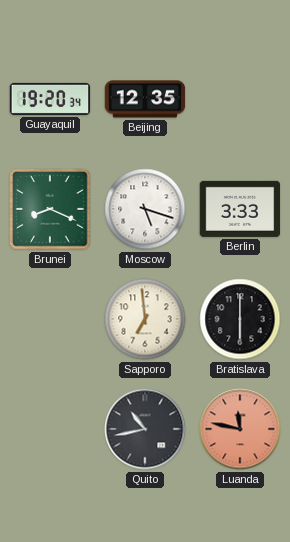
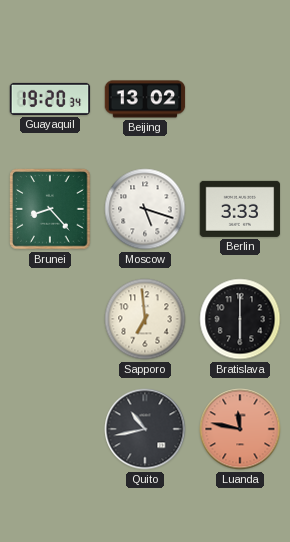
Beijing: 12:35 -> 13:02
Brunei: 8:19 -> 8:23
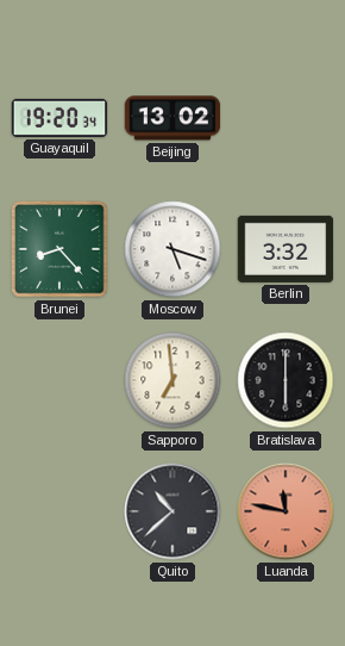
Berlin: 3:33 -> 3:32
Quito: 10:43 -> 10:38
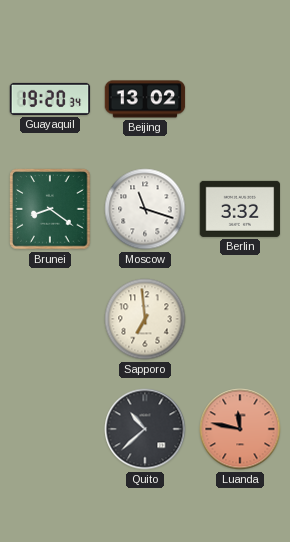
Brunei: 8:23 -> 8:21
Moscow: 5:18 -> 11:18
Bratislava: 6:00 -> none
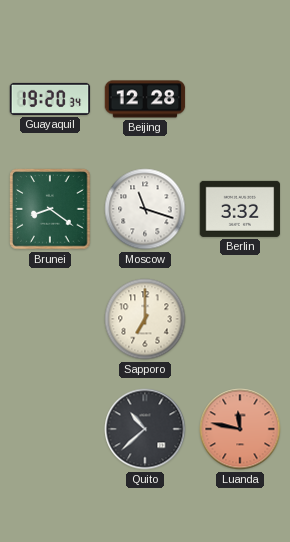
Beijing: 13:02 -> 12:28
Sapporo: 6:59 -> 7:00
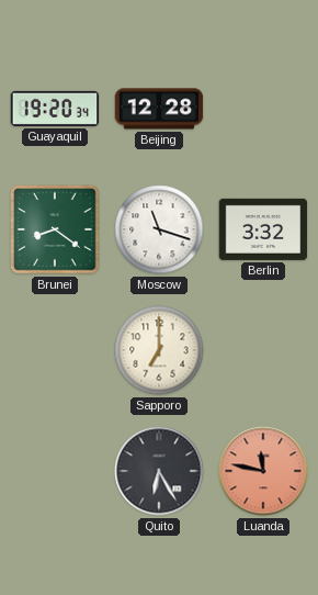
Quito: 10:38 -> 6:25
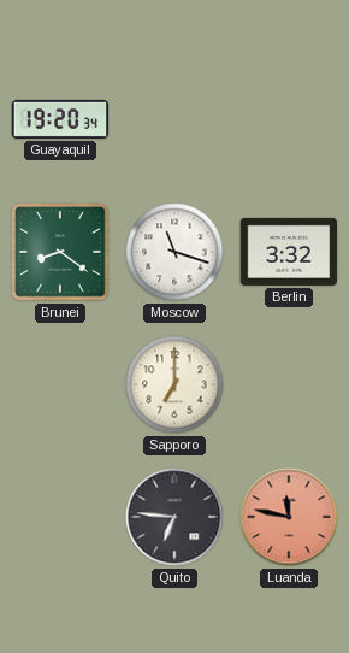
Beijing: 12:28 -> none
Quito: 6:25 -> 6:46
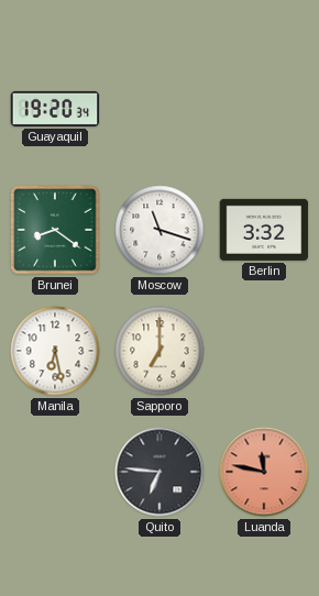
Manila: none -> 6:28
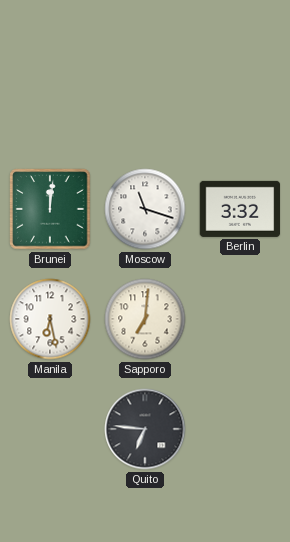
Guayaquil: 19:20 -> none
Brunei: 8:21 -> 12:01
Sapporo: 7:00 -> 7:01
Luanda: 11:47 -> none
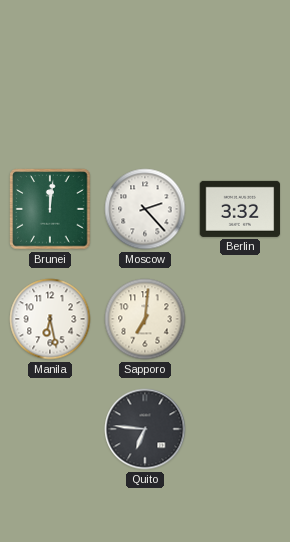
Moscow: 11:18 -> 2:23
